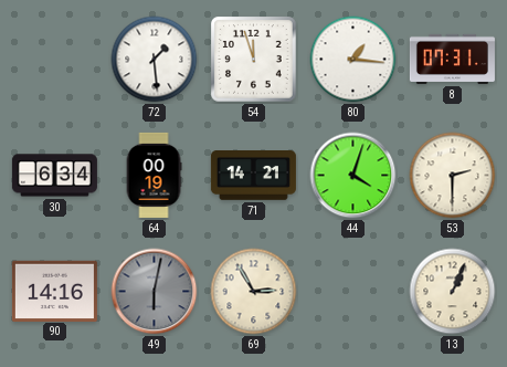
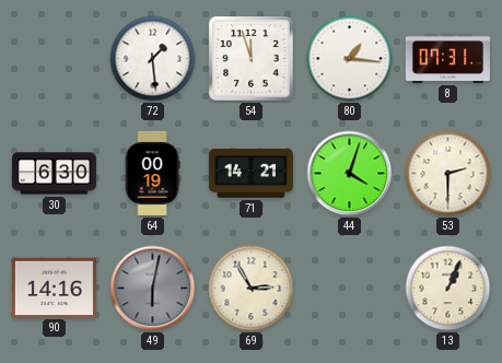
30: 6:34 -> 6:30
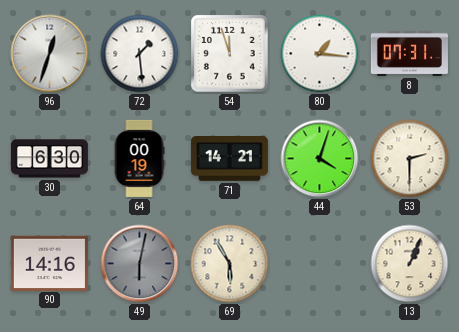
96: none -> 12:33
69: 2:55 -> 5:55
